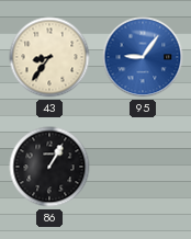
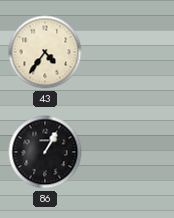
43: 8:36 -> 4:36
95: 9:06 -> none
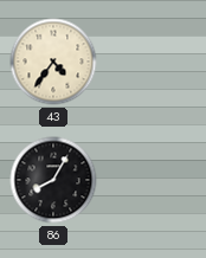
86: 1:05 -> 8:05
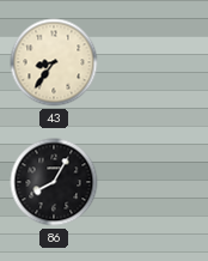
43: 4:36 -> 8:36
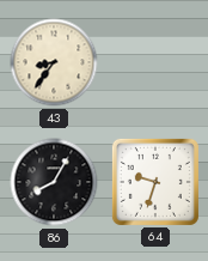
64: none -> 9:33
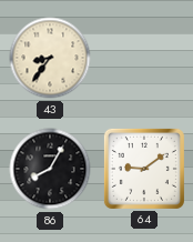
64: 9:33 -> 9:09
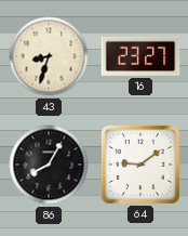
43: 8:36 -> 8:33
16: none -> 23:27
